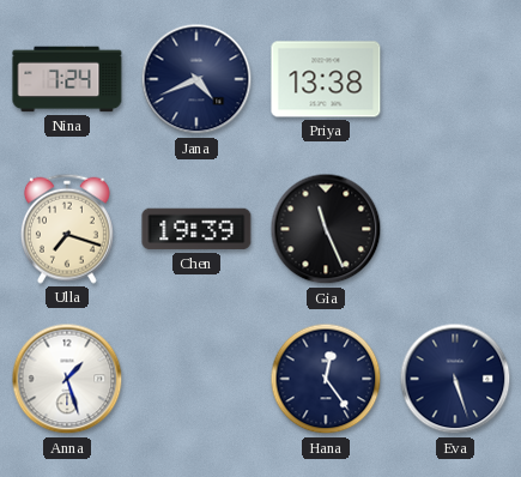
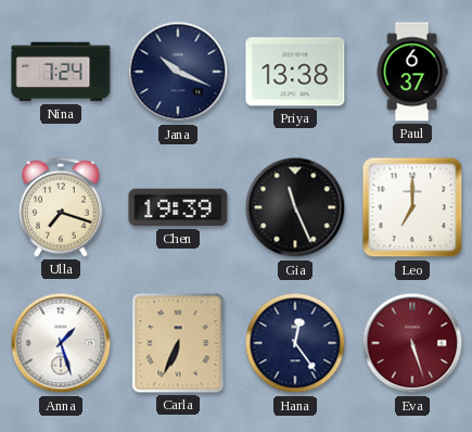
Jana: 4:41 -> 10:19
Paul: none -> 6:37
Leo: none -> 7:00
Carla: none -> 6:34
Eva dial: navy -> burgundy
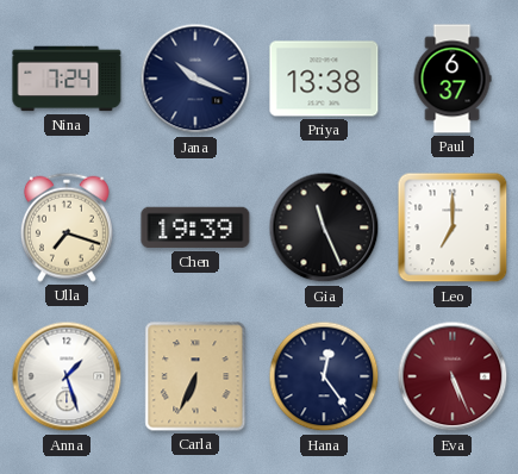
Eva: 5:27 -> 5:26
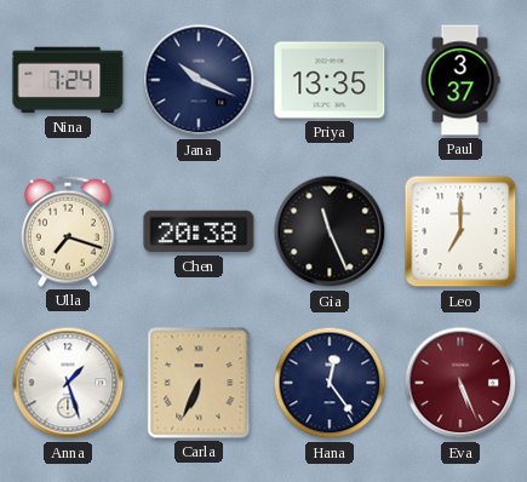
Priya: 13:38 -> 13:35
Paul: 6:37 -> 3:37
Chen: 19:39 -> 20:38
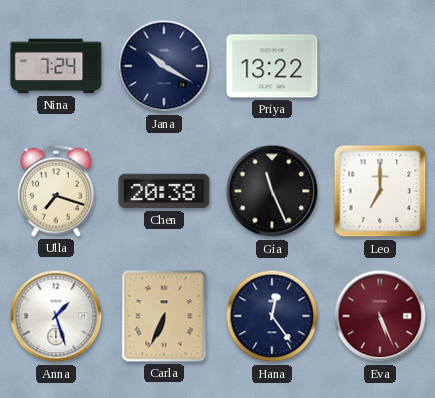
Jana: 10:19 -> 10:20
Priya: 13:35 -> 13:22
Paul: 3:37 -> none
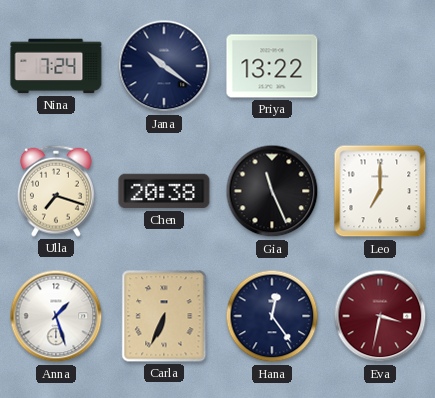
Jana: 10:20 -> 10:21
Eva: 5:26 -> 3:32
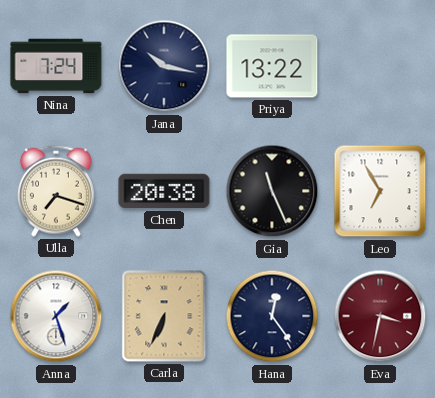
Jana: 10:21 -> 10:17
Leo: 7:00 -> 6:55
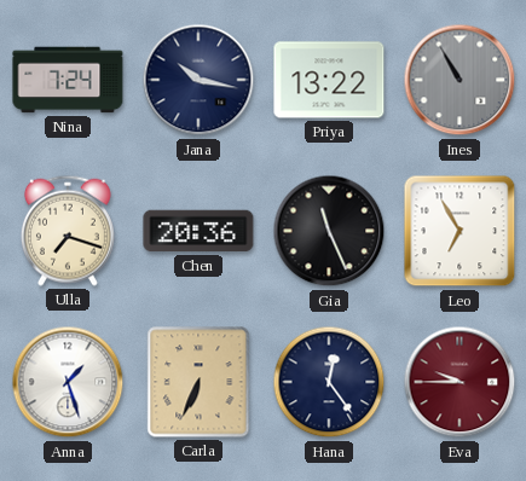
Ines: none -> 10:55
Chen: 20:38 -> 20:36
Eva: 3:32 -> 9:45
